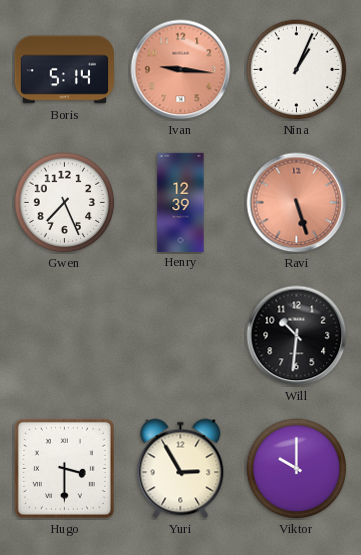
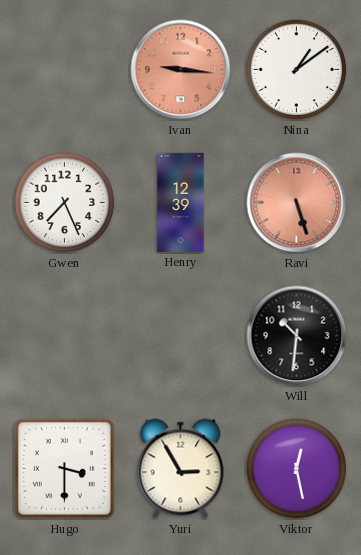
Boris: 5:14 -> none
Nina: 1:04 -> 1:09
Viktor: 10:00 -> 12:28
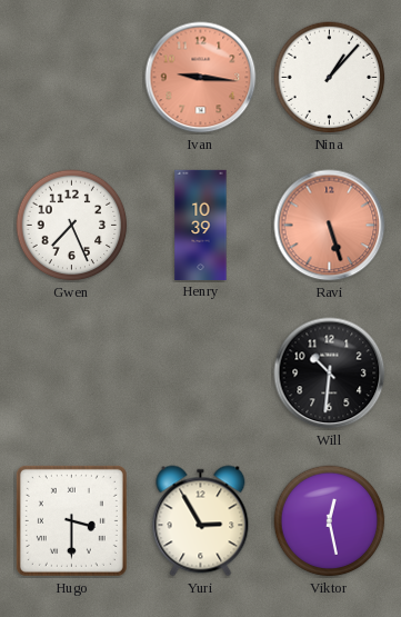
Nina: 1:09 -> 1:07
Henry: 12:39 -> 10:39
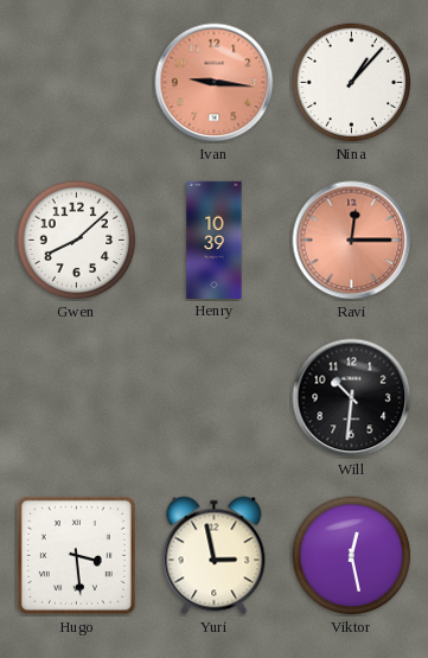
Gwen: 7:26 -> 8:08
Ravi: 5:27 -> 12:15
Hugo: 3:30 -> 3:29
Yuri: 2:55 -> 2:58
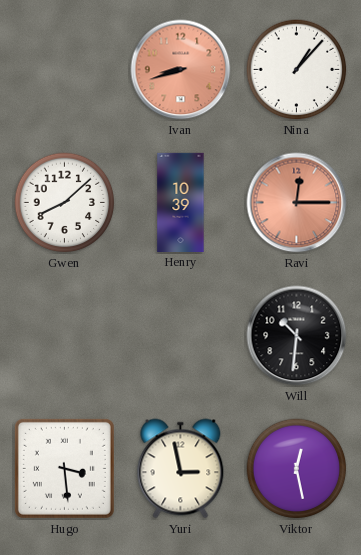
Ivan: 9:16 -> 8:42
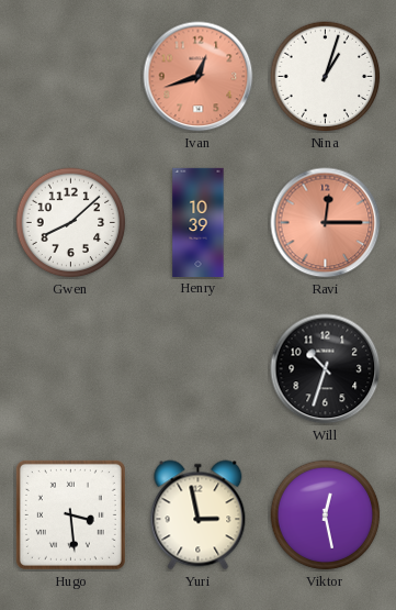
Ivan: 8:42 -> 12:42
Nina: 1:07 -> 1:03
Will: 10:31 -> 10:33
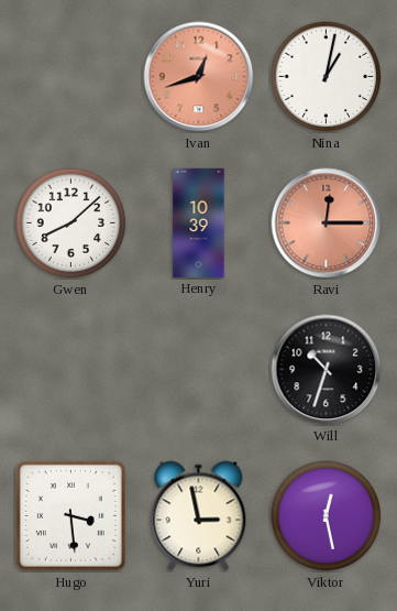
Nina: 1:03 -> 1:02
